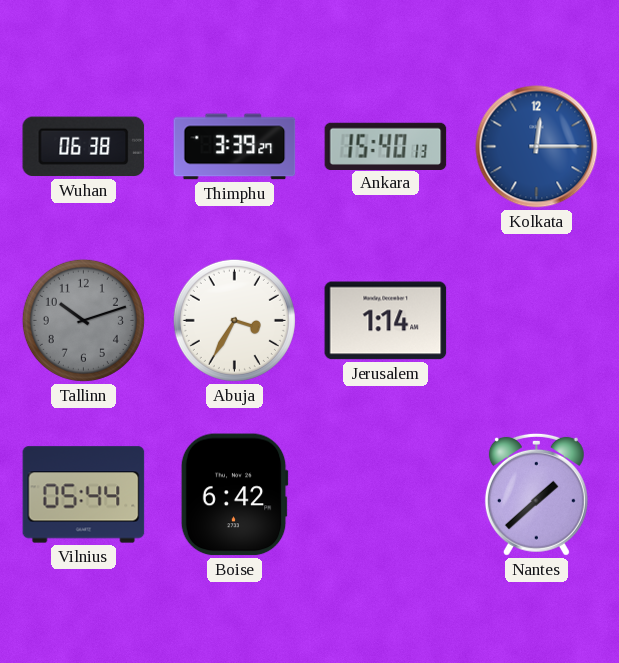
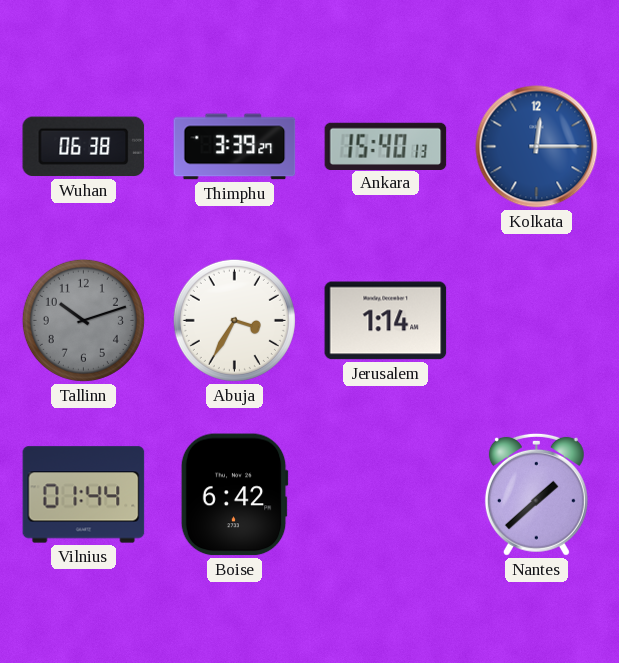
Vilnius: 05:44 -> 01:44
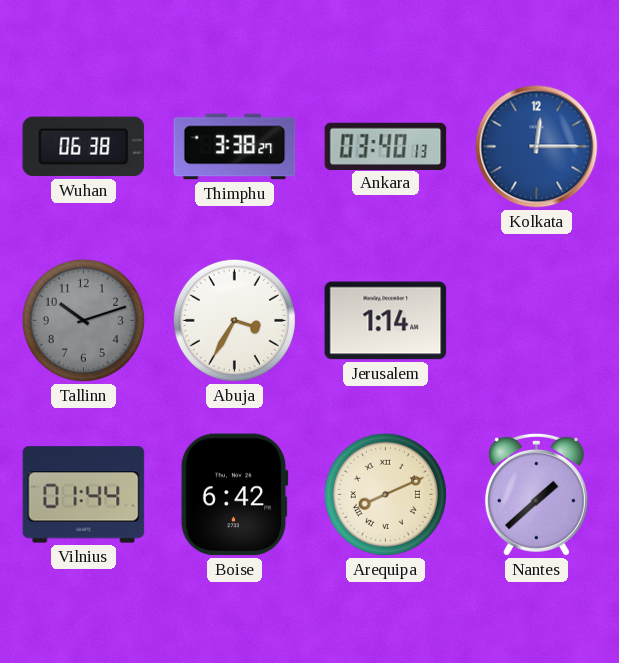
Thimphu: 3:39 -> 3:38
Ankara: 15:40 -> 03:40
Arequipa: none -> 8:11
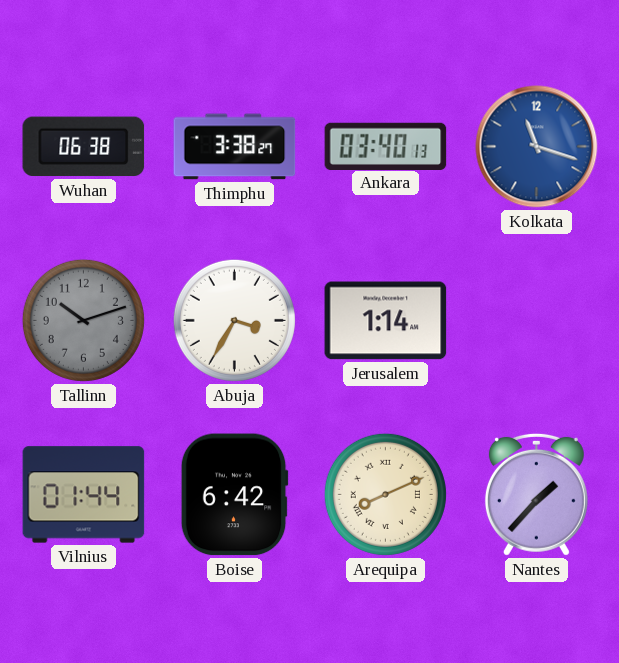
Kolkata: 12:15 -> 11:18
Nantes: 1:38 -> 1:37
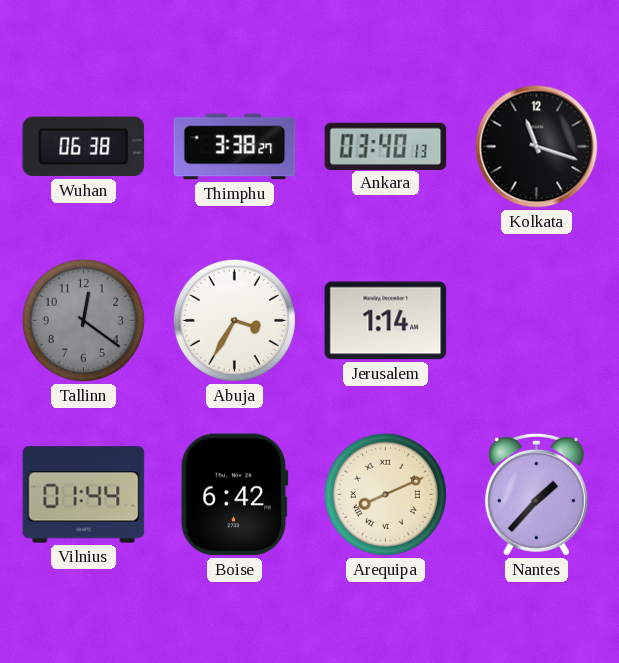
Kolkata dial: blue -> black
Tallinn: 10:12 -> 12:21
